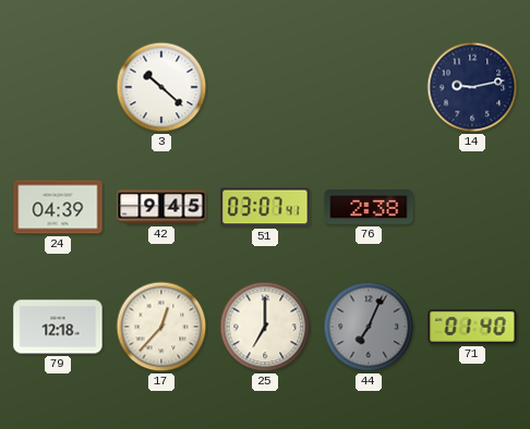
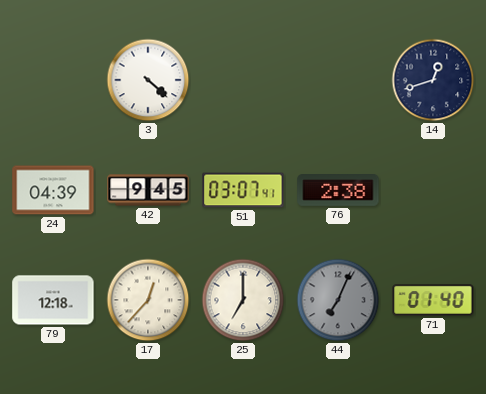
3: 10:22 -> 4:22
14: 9:13 -> 12:42
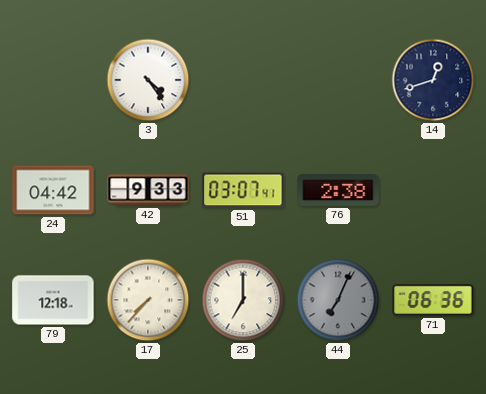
3: 4:22 -> 4:24
24: 04:39 -> 04:42
42: 9:45 -> 9:33
17: 12:37 -> 7:37
71: 01:40 -> 06:36
